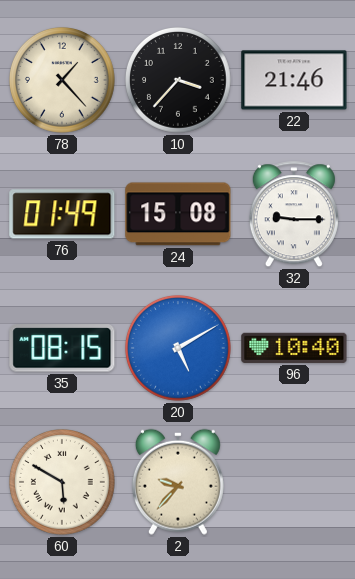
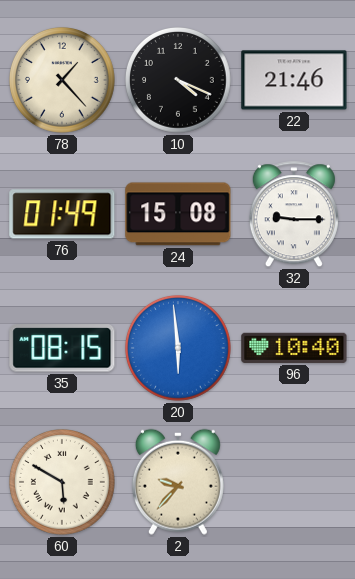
10: 3:37 -> 4:19
20: 5:10 -> 5:59
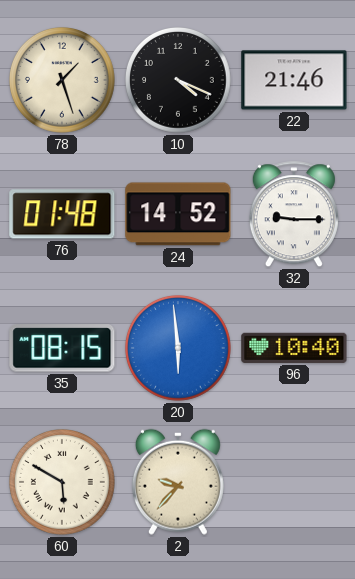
78: 1:23 -> 1:27
76: 01:49 -> 01:48
24: 15:08 -> 14:52
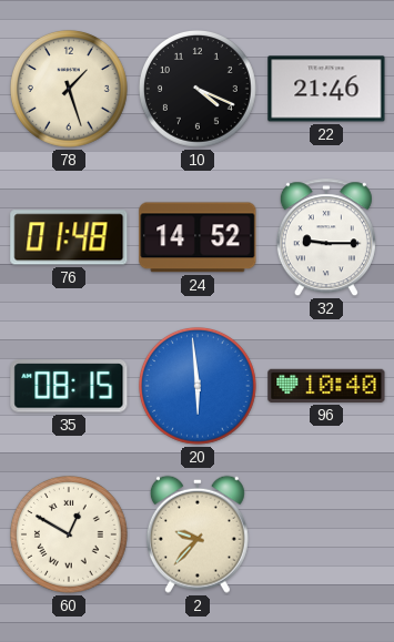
60: 5:50 -> 12:50
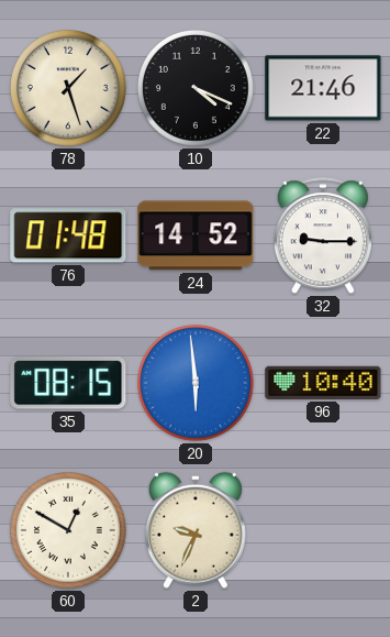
2: 9:37 -> 9:34
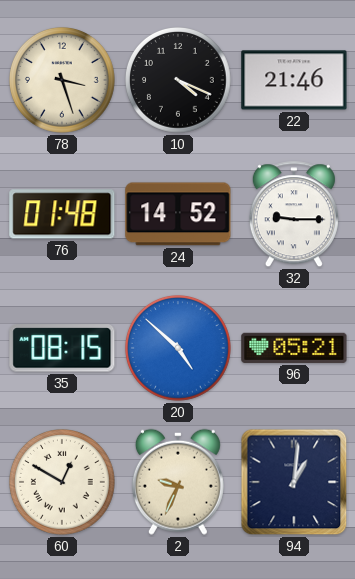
78: 1:27 -> 3:27
20: 5:59 -> 4:52
96: 10:40 -> 05:21
94: none -> 1:01
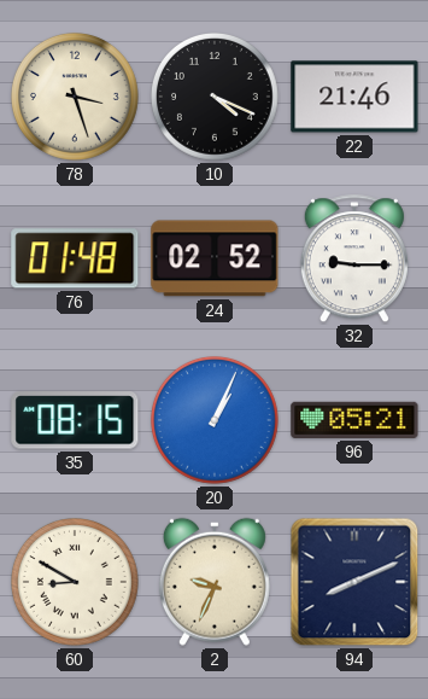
24: 14:52 -> 02:52
20: 4:52 -> 1:04
60: 12:50 -> 8:50
94: 1:01 -> 8:11
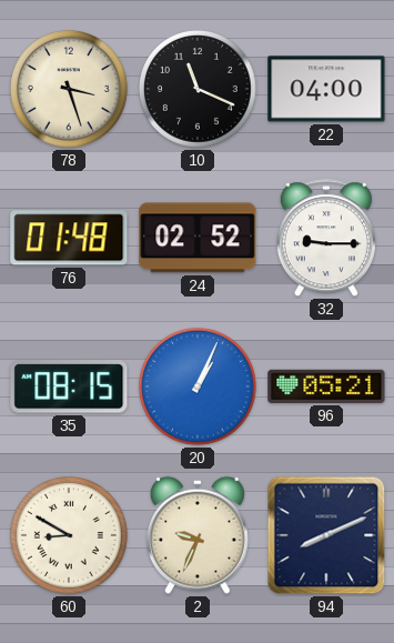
10: 4:19 -> 11:19
22: 21:46 -> 04:00
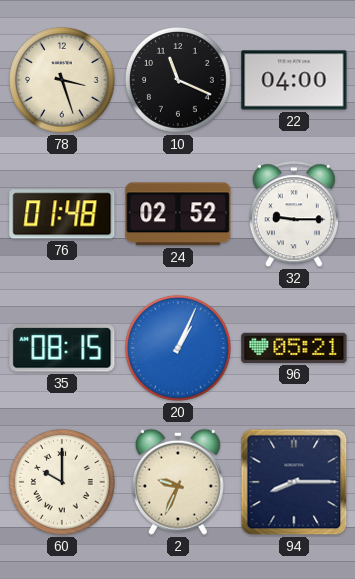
60: 8:50 -> 10:00
94: 8:11 -> 8:15
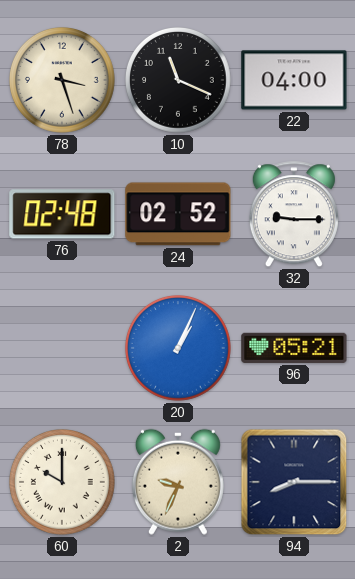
76: 01:48 -> 02:48
35: 08:15 -> none
